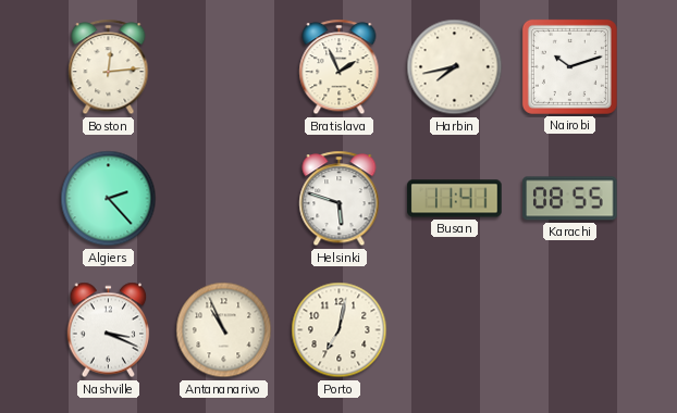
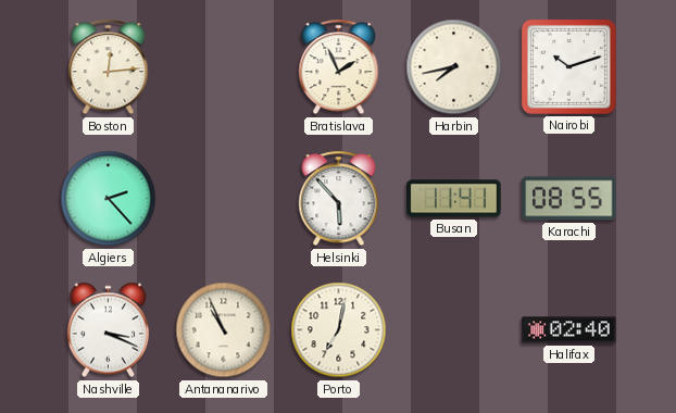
Helsinki: 5:48 -> 5:53
Halifax: none -> 02:40
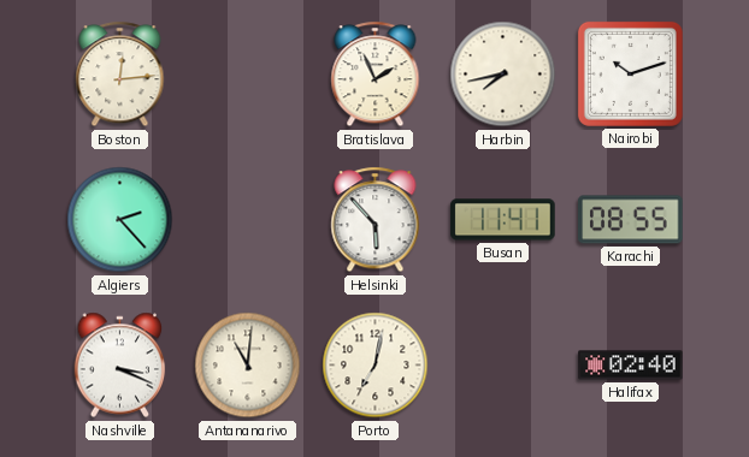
Antananarivo: 10:56 -> 11:01
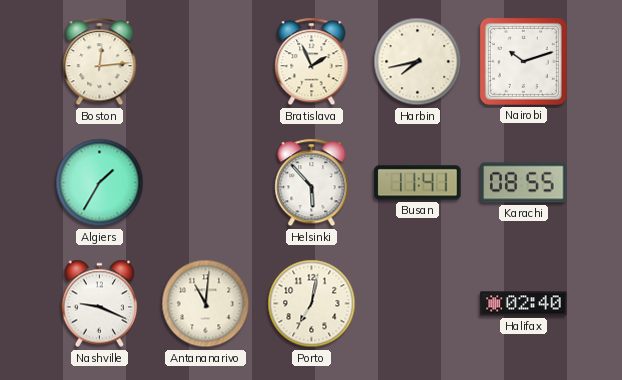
Algiers: 2:23 -> 1:35
Nashville: 3:19 -> 9:19
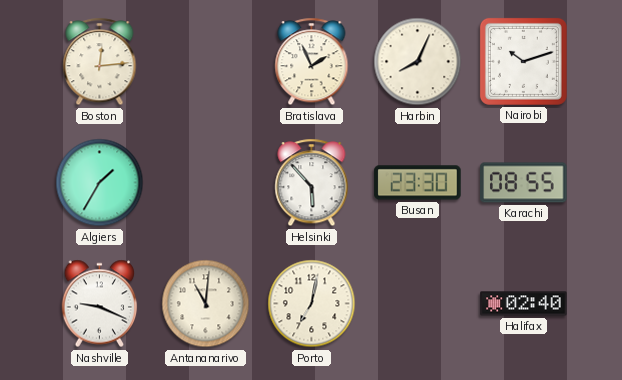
Harbin: 7:43 -> 8:04
Busan: 11:41 -> 23:30
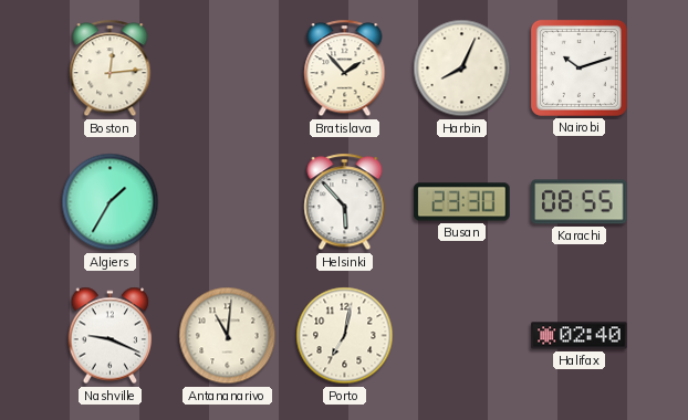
Bratislava: 1:56 -> 1:53
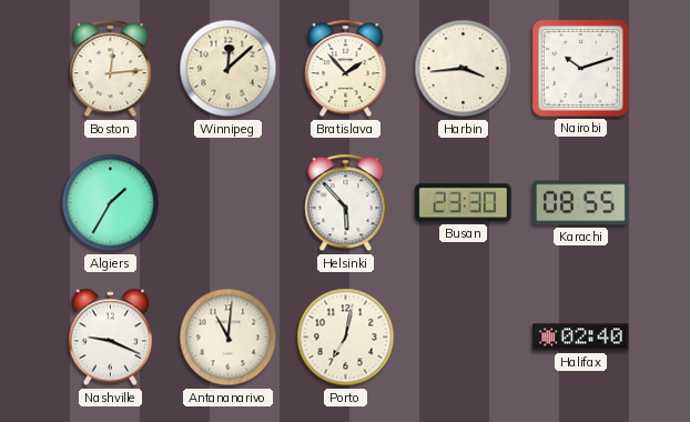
Winnipeg: none -> 12:08
Harbin: 8:04 -> 3:44
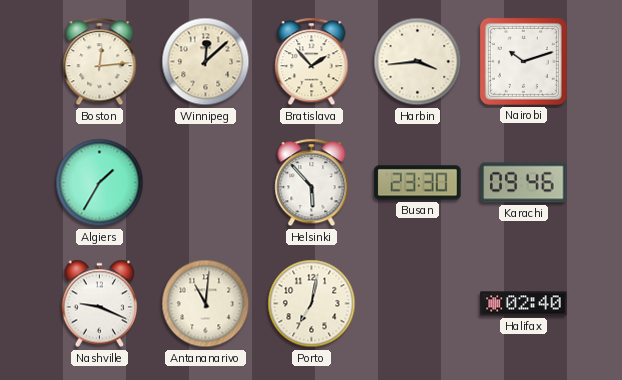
Karachi: 08:55 -> 09:46
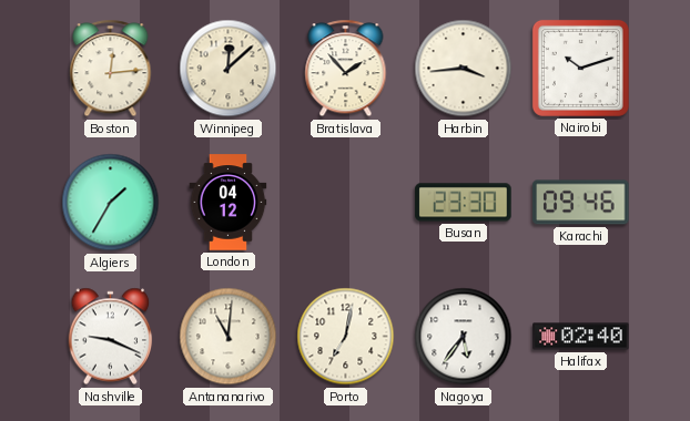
London: none -> 04:12
Helsinki: 5:53 -> none
Nagoya: none -> 5:36
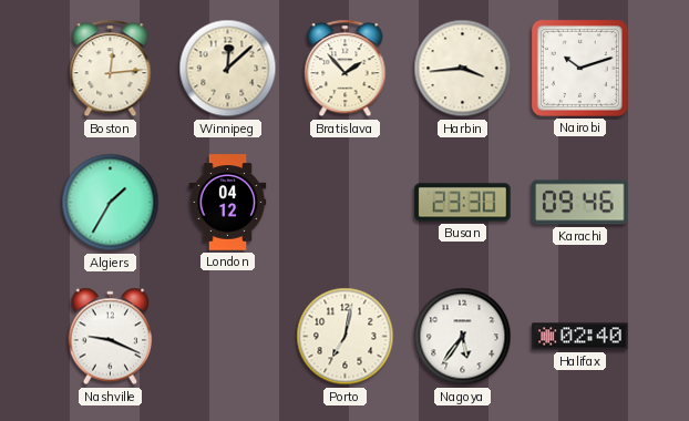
Antananarivo: 11:01 -> none
